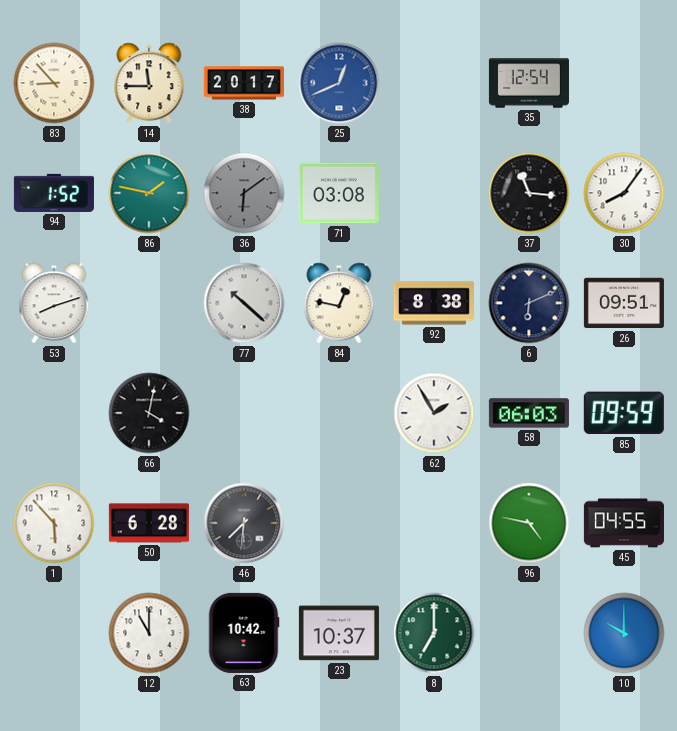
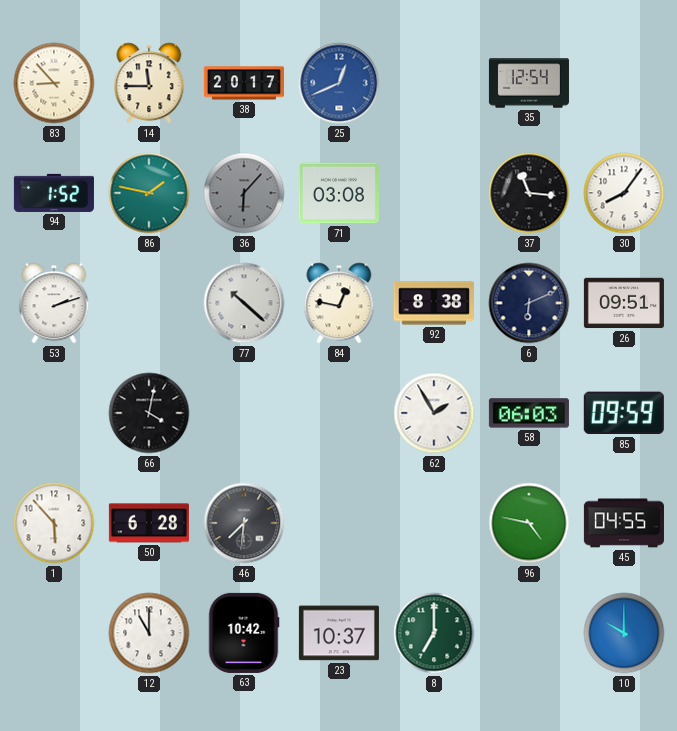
36: 6:09 -> 6:07
53: 8:12 -> 2:12
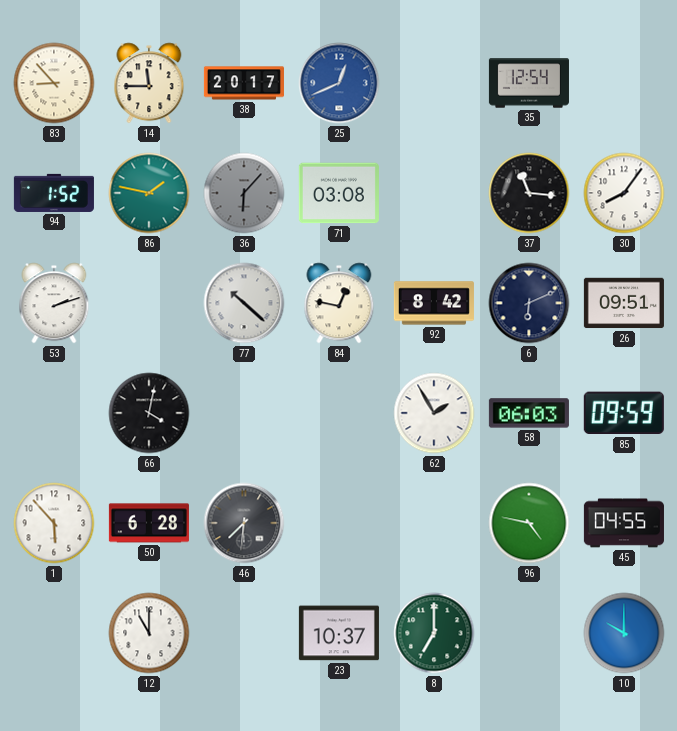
92: 8:38 -> 8:42
63: 10:42 -> none
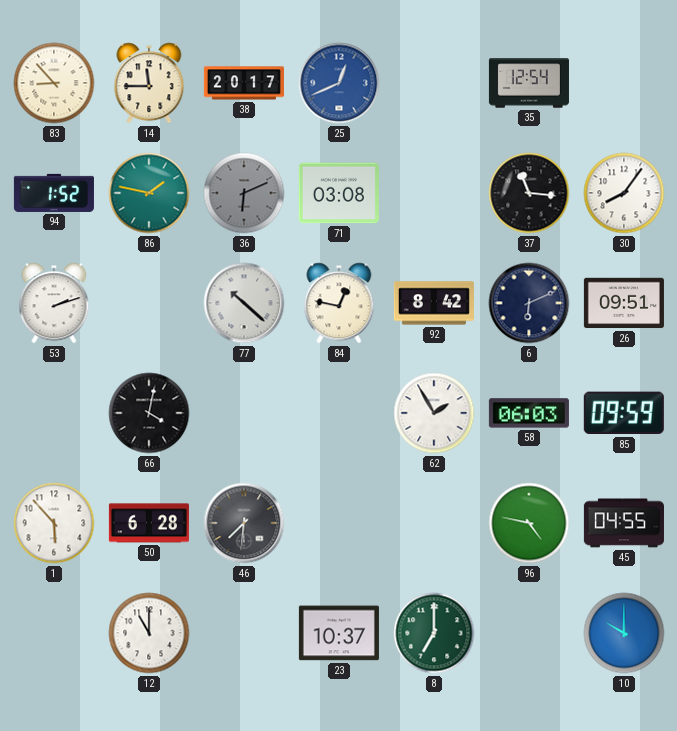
36: 6:07 -> 6:11
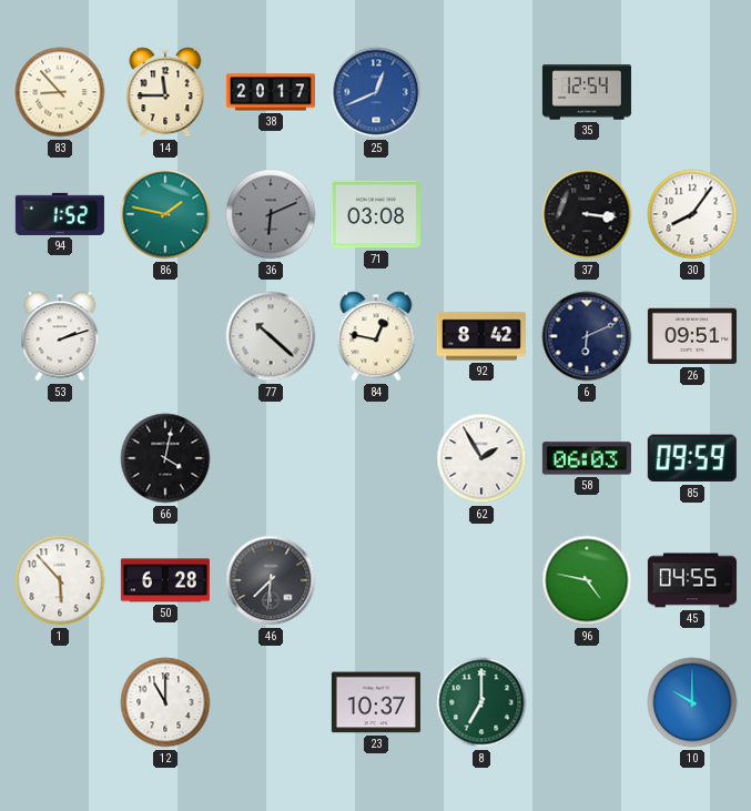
37: 11:16 -> 3:16
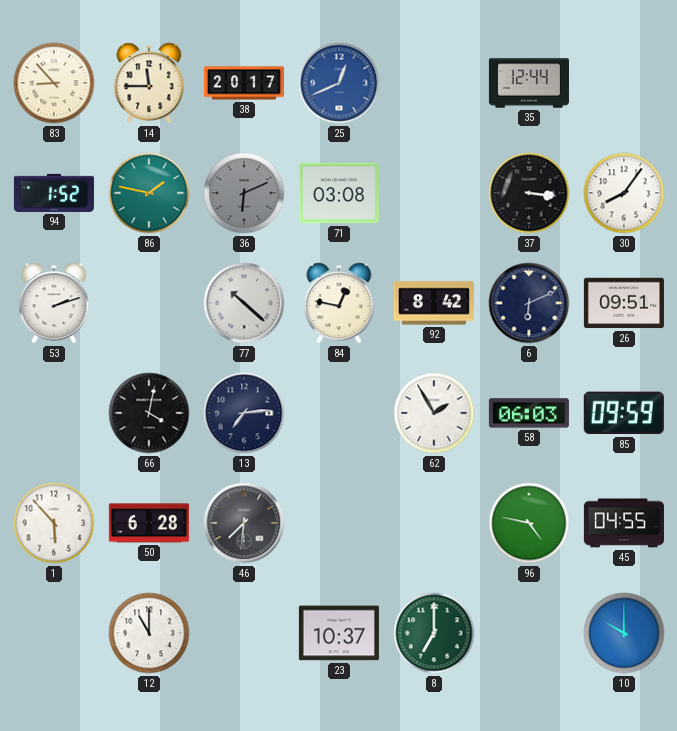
35: 12:54 -> 12:44
13: none -> 7:14
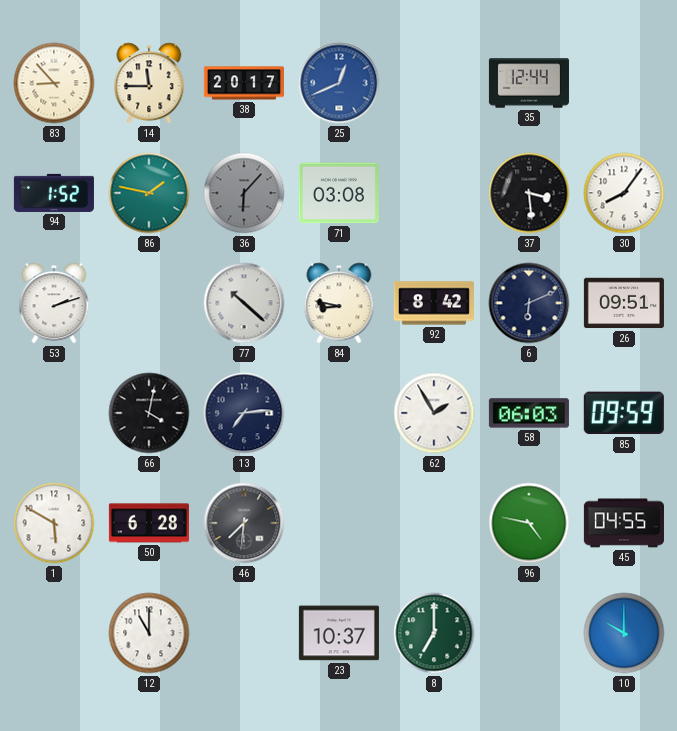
36: 6:11 -> 6:07
37: 3:16 -> 3:29
84: 12:47 -> 8:47
1: 5:53 -> 5:50
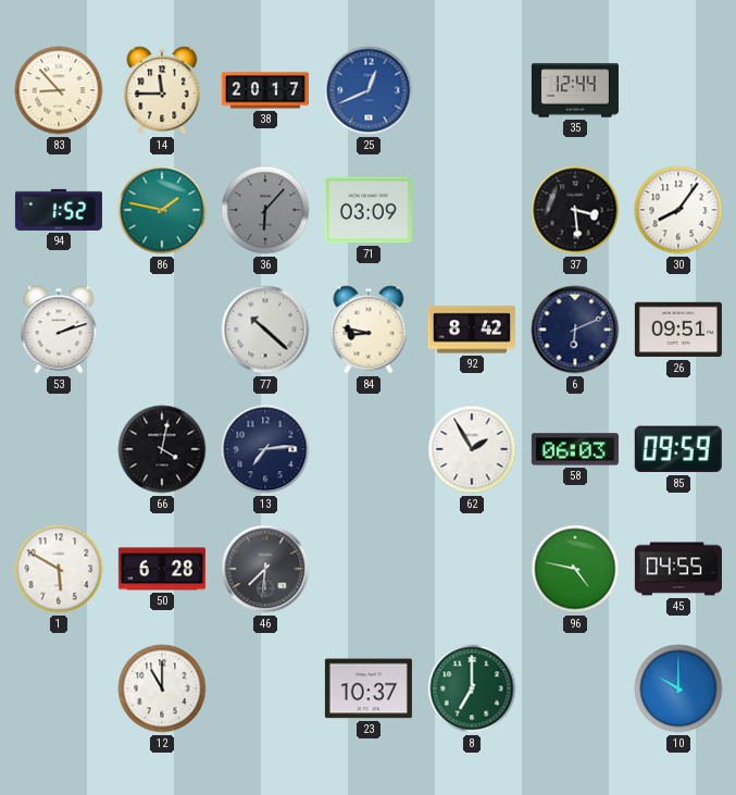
71: 03:08 -> 03:09
